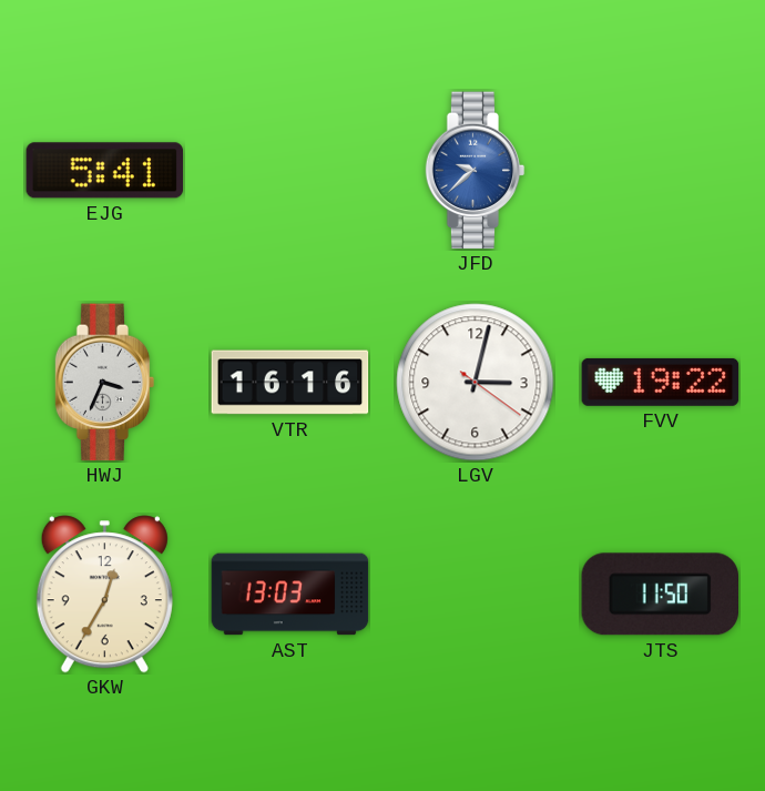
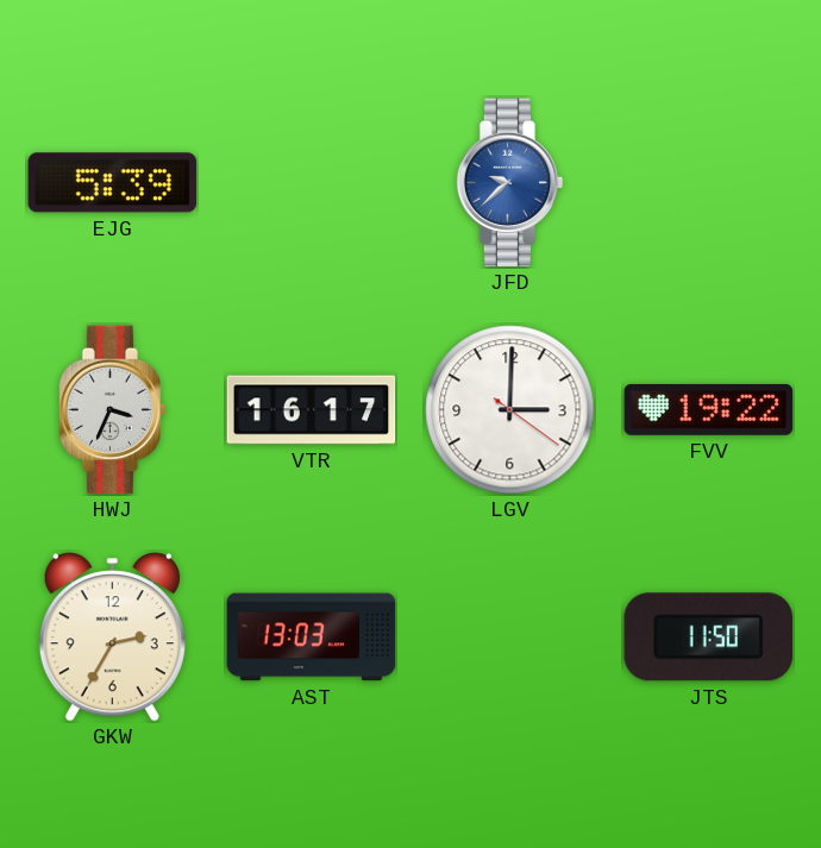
EJG: 5:41 -> 5:39
VTR: 16:16 -> 16:17
LGV: 3:02 -> 3:00
GKW: 12:35 -> 2:35
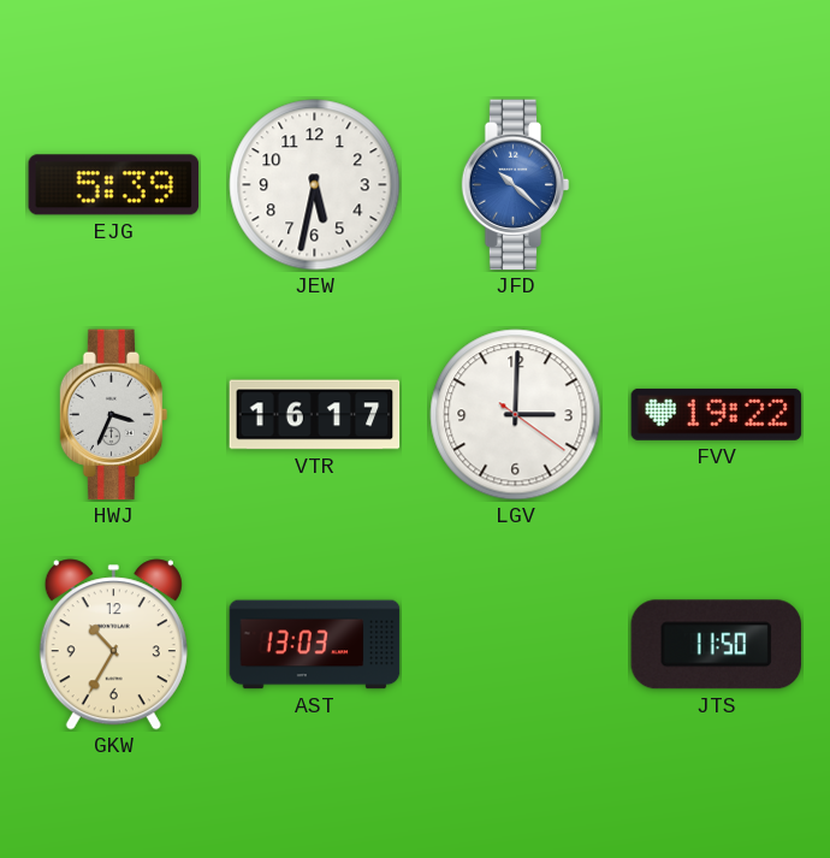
JEW: none -> 5:32
JFD: 9:38 -> 10:22
GKW: 2:35 -> 10:35
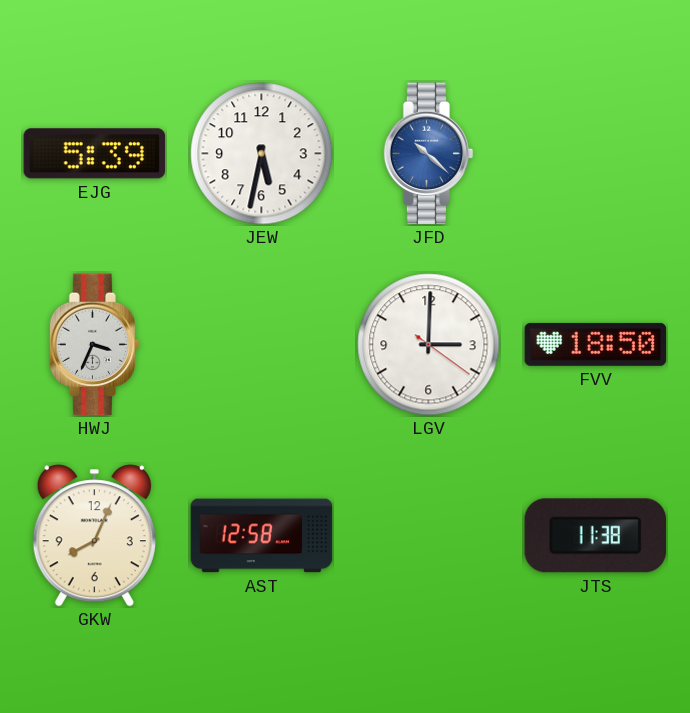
VTR: 16:17 -> none
FVV: 19:22 -> 18:50
GKW: 10:35 -> 8:04
AST: 13:03 -> 12:58
JTS: 11:50 -> 11:38
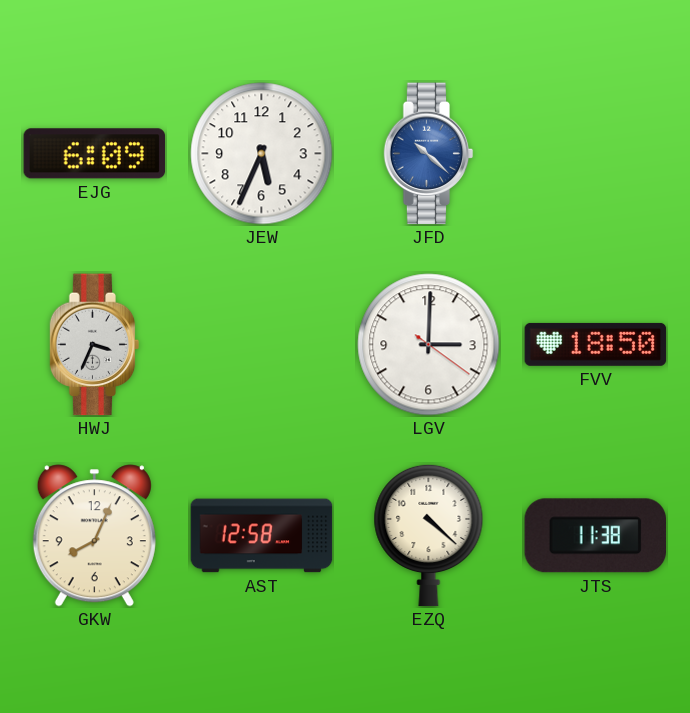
EJG: 5:39 -> 6:09
JEW: 5:32 -> 5:34
EZQ: none -> 4:22
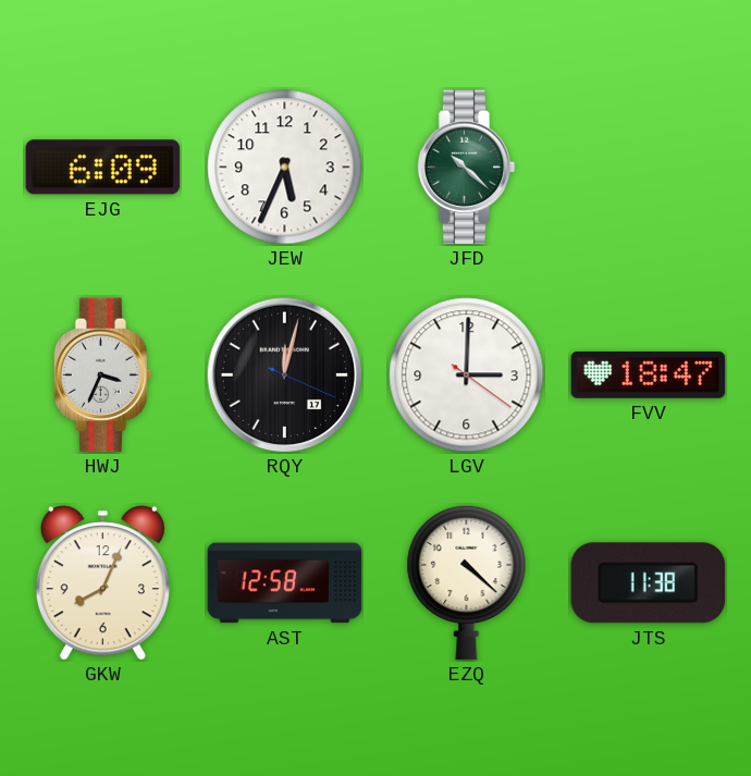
JFD dial: blue -> green
RQY: none -> 12:02
FVV: 18:50 -> 18:47
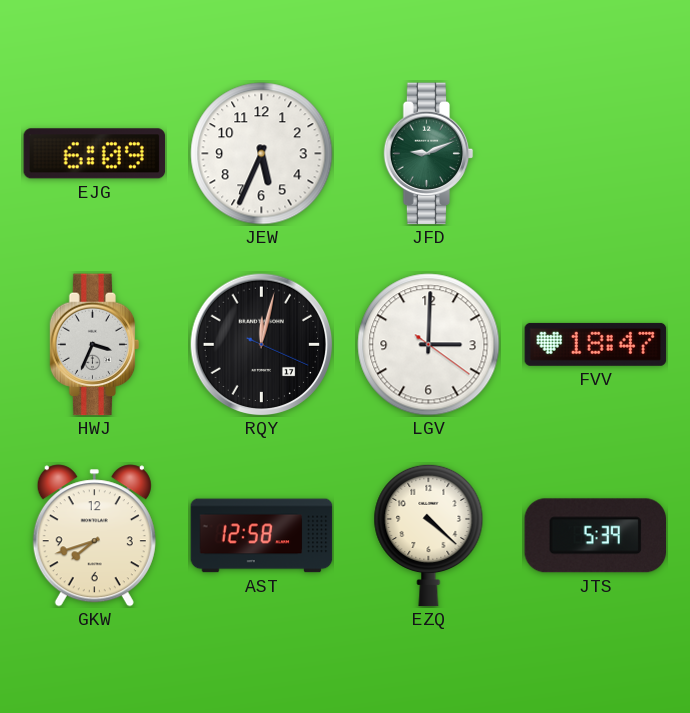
JFD: 10:22 -> 9:11
GKW: 8:04 -> 7:42
JTS: 11:38 -> 5:39
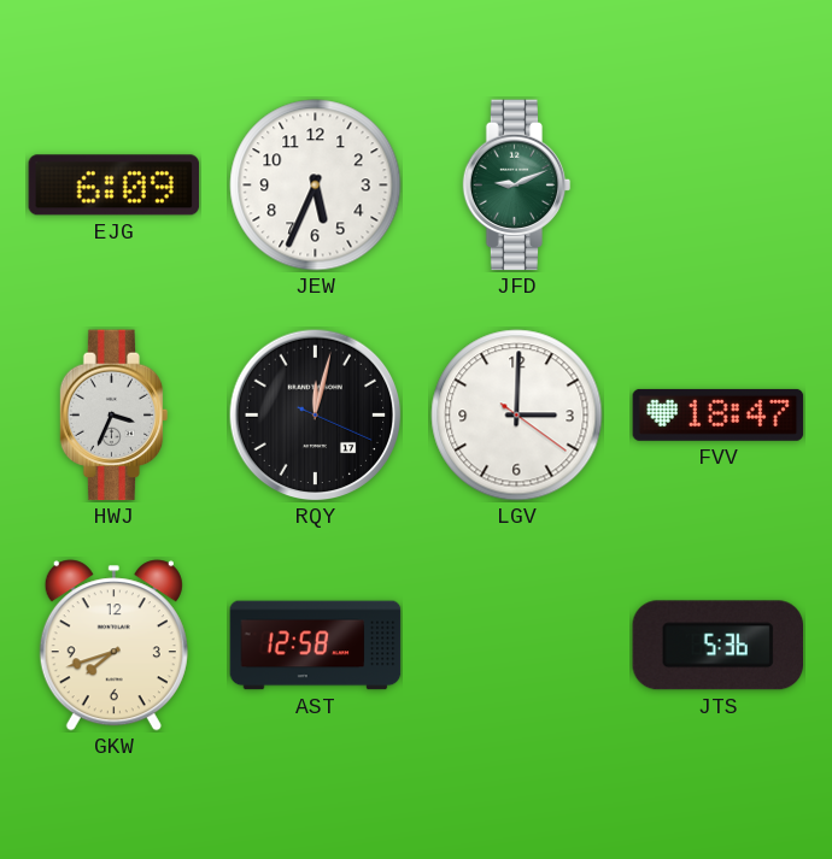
EZQ: 4:22 -> none
JTS: 5:39 -> 5:36
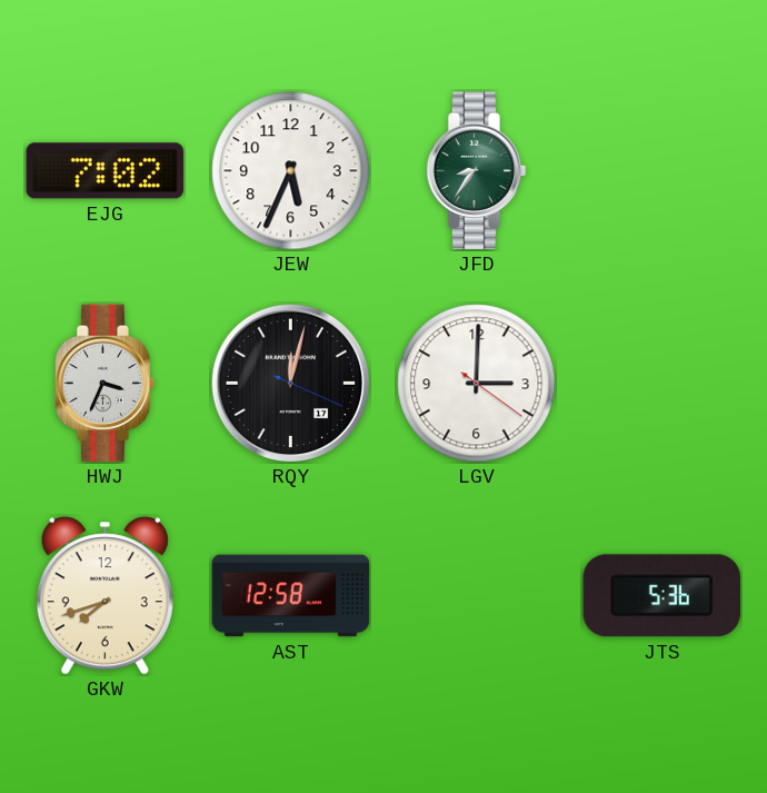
EJG: 6:09 -> 7:02
JFD: 9:11 -> 8:36
FVV: 18:47 -> none
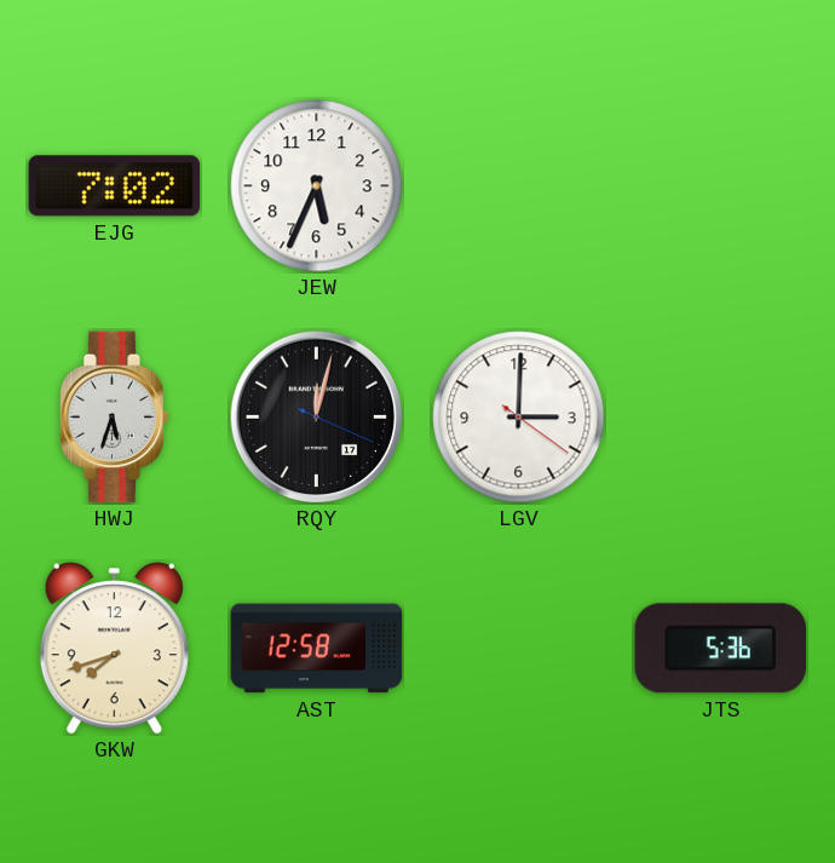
JFD: 8:36 -> none
HWJ: 3:34 -> 5:33
